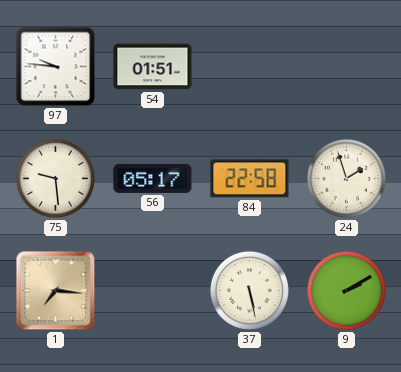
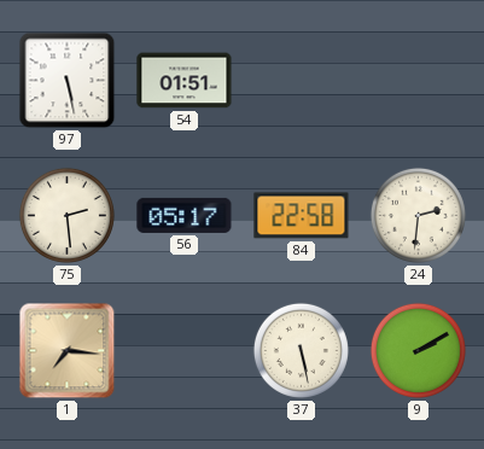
97: 9:46 -> 5:28
75: 9:29 -> 2:29
24: 1:57 -> 2:31
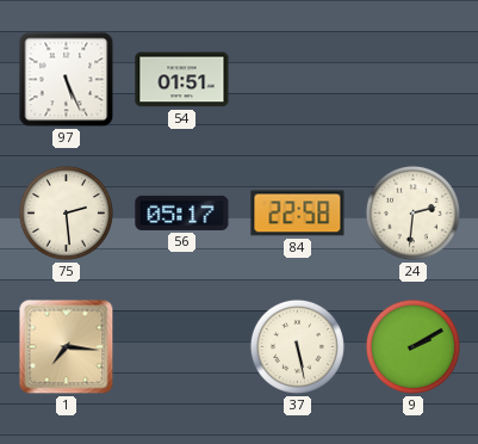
97: 5:28 -> 5:26
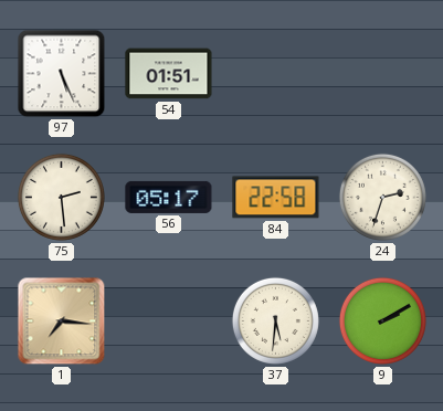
24: 2:31 -> 2:33
37: 5:28 -> 5:31
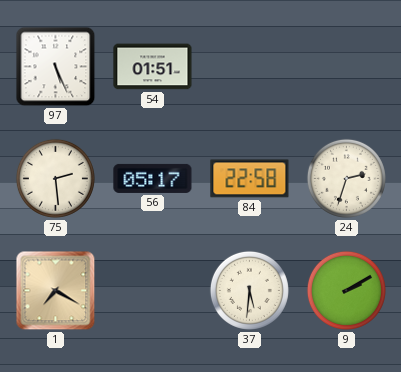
1: 7:16 -> 7:20
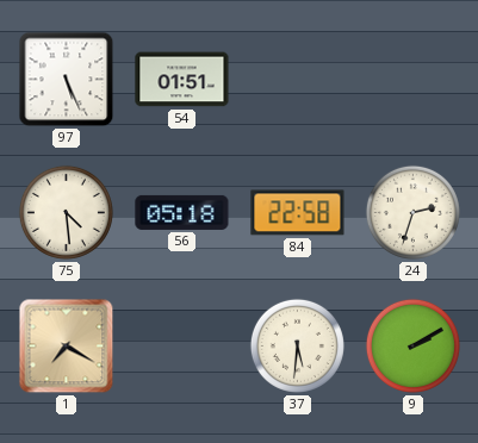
75: 2:29 -> 4:29
56: 05:17 -> 05:18
